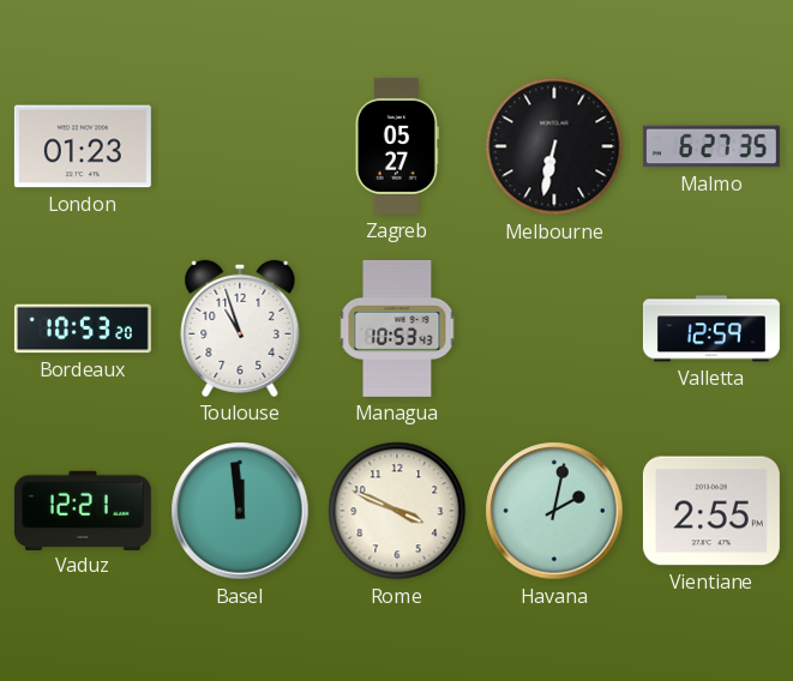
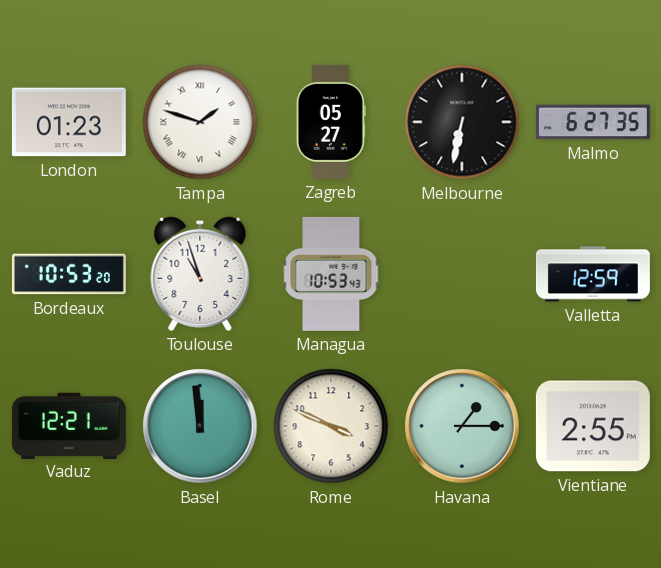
Tampa: none -> 1:48
Havana: 2:02 -> 1:15
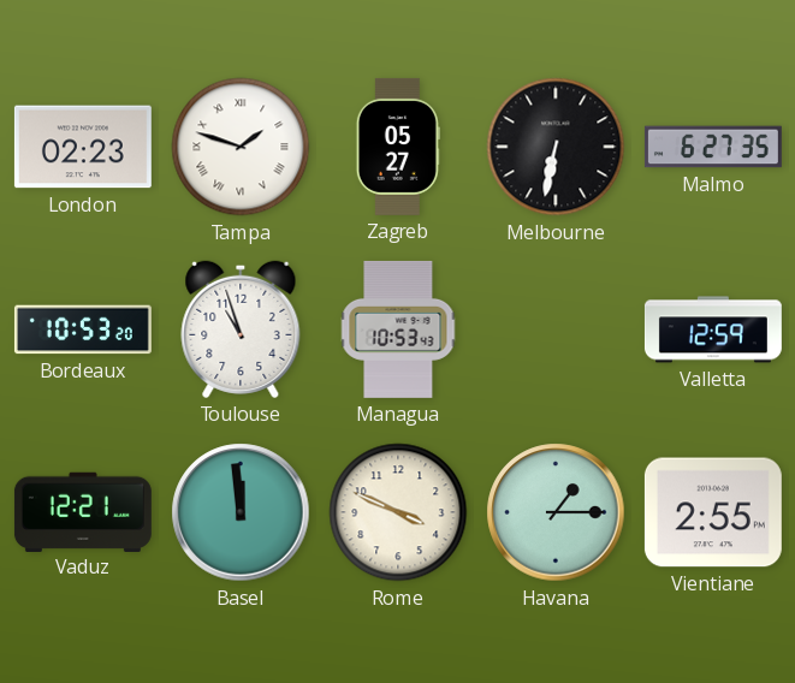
London: 01:23 -> 02:23
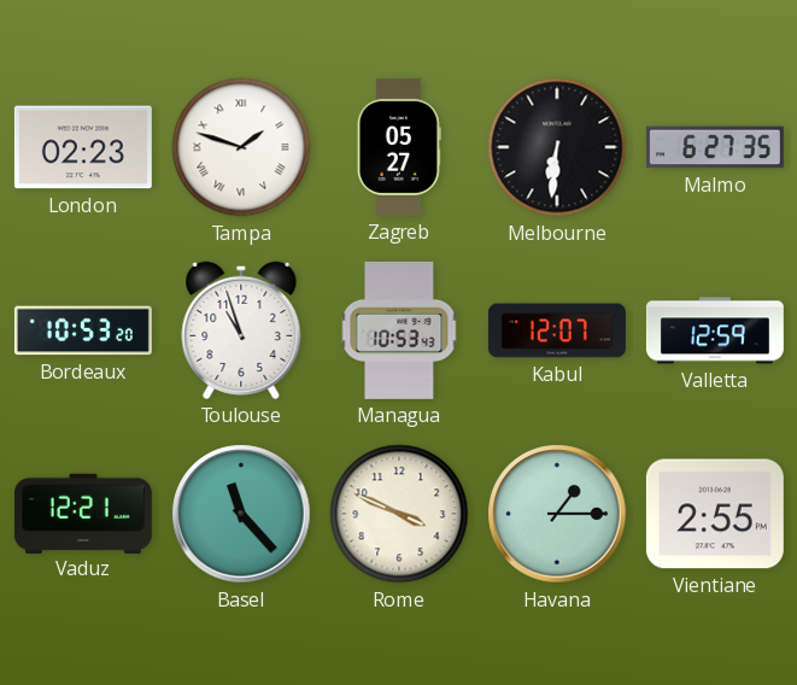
Melbourne: 6:32 -> 6:31
Kabul: none -> 12:07
Basel: 11:59 -> 11:23
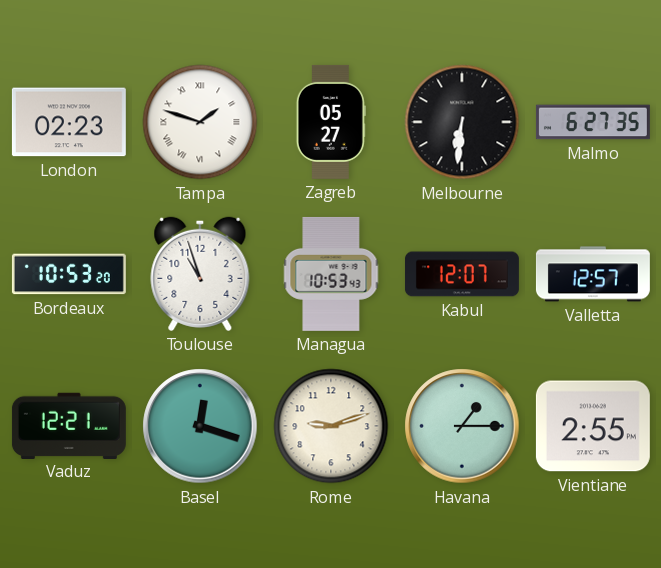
Valletta: 12:59 -> 12:57
Basel: 11:23 -> 12:18
Rome: 3:49 -> 9:12
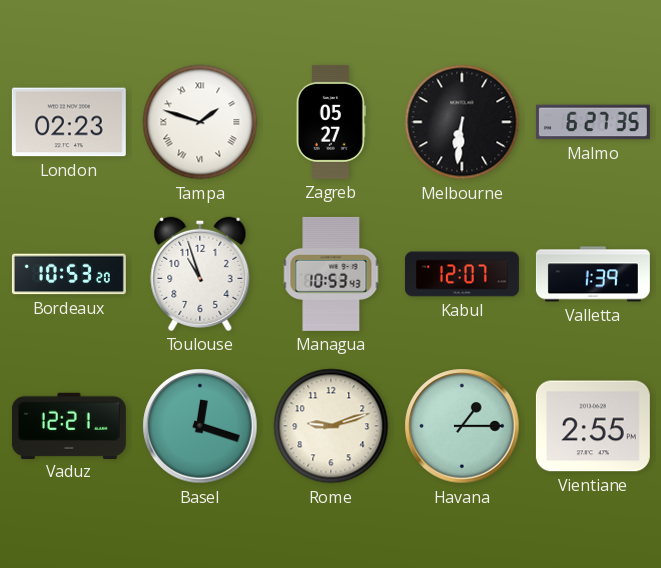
Valletta: 12:57 -> 1:39
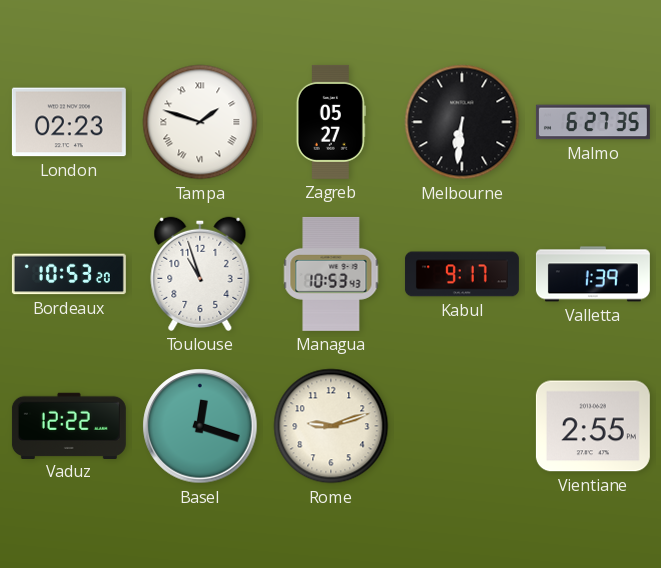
Kabul: 12:07 -> 9:17
Vaduz: 12:21 -> 12:22
Havana: 1:15 -> none
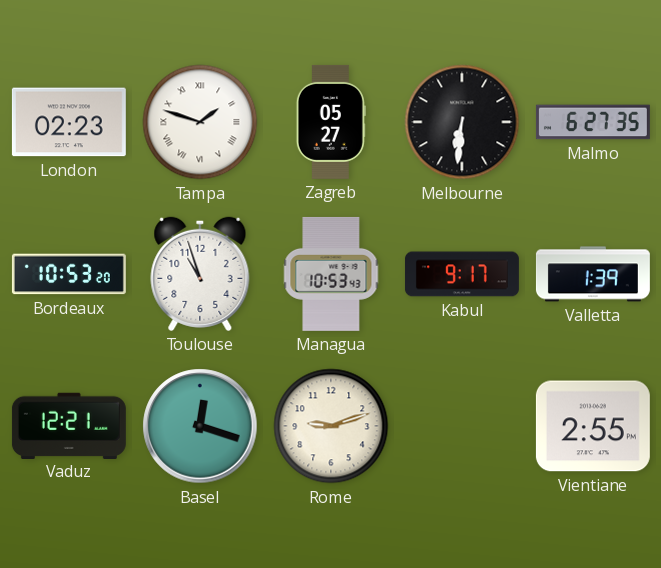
Vaduz: 12:22 -> 12:21
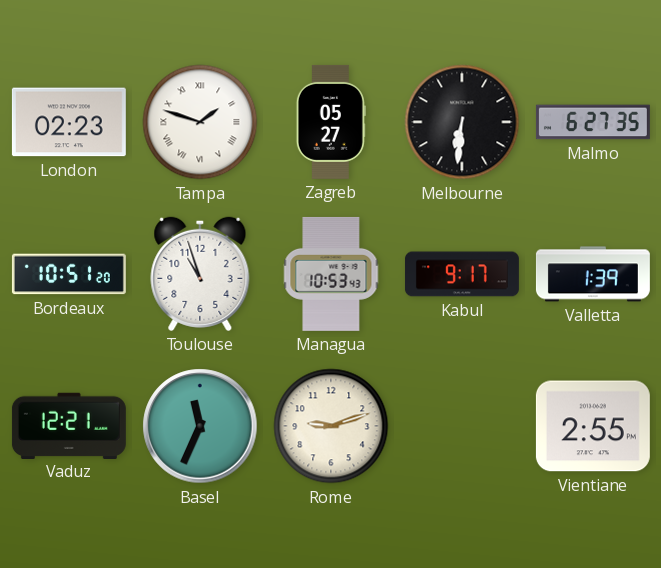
Bordeaux: 10:53 -> 10:51
Basel: 12:18 -> 11:34
